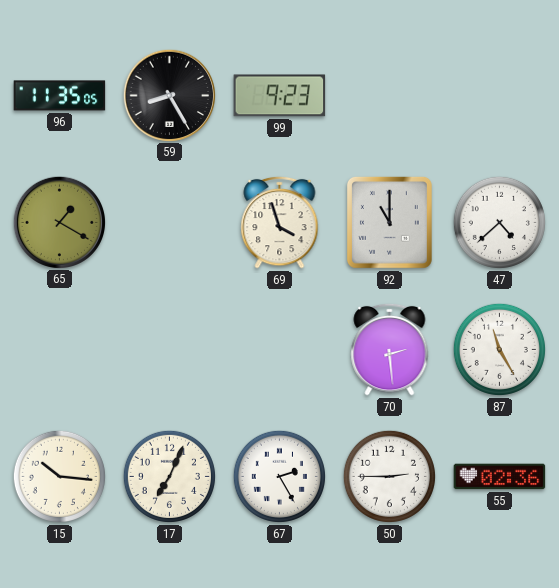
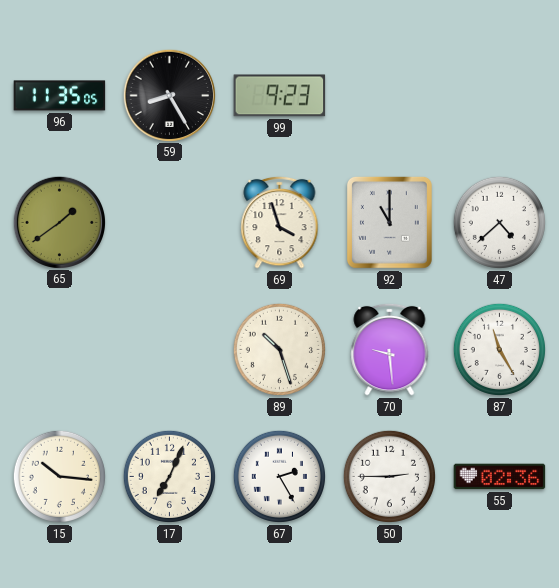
65: 1:20 -> 1:39
89: none -> 10:27
70: 2:29 -> 9:29
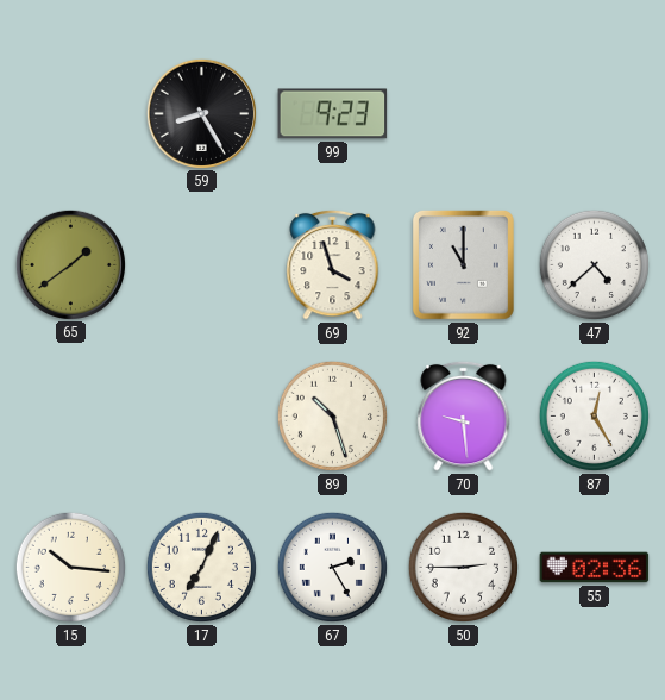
96: 11:35 -> none
87: 11:25 -> 12:25
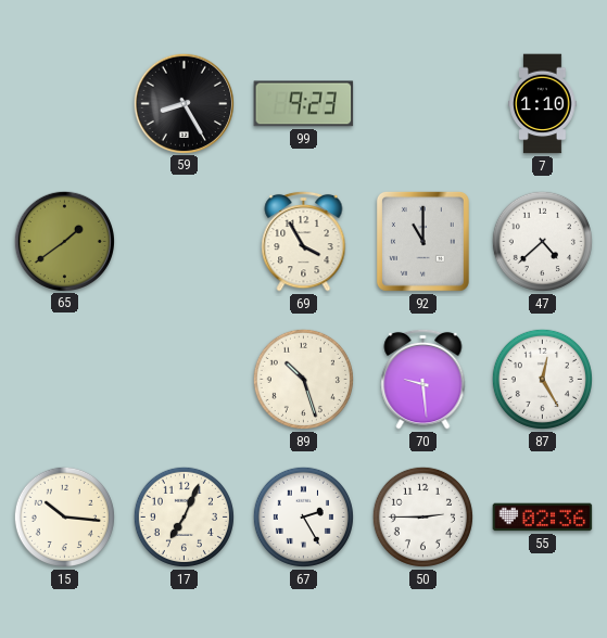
7: none -> 1:10
69: 3:57 -> 3:55
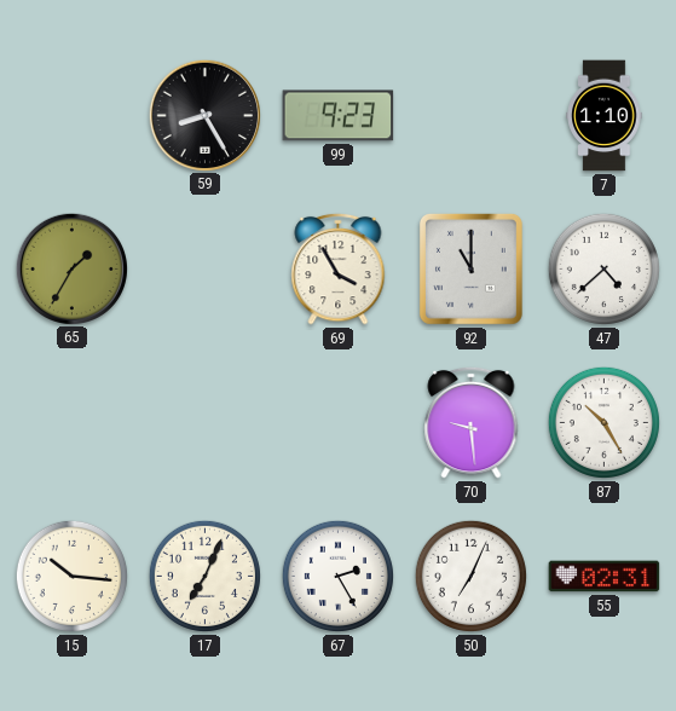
65: 1:39 -> 1:35
89: 10:27 -> none
87: 12:25 -> 10:25
50: 2:45 -> 7:04
55: 02:36 -> 02:31
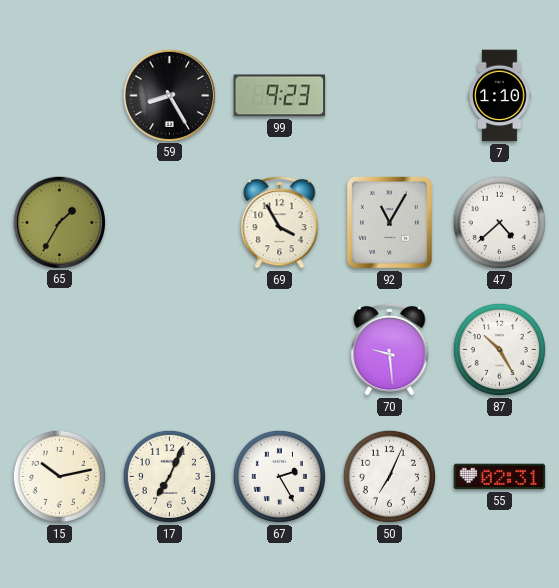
92: 11:00 -> 11:05
15: 10:16 -> 10:13
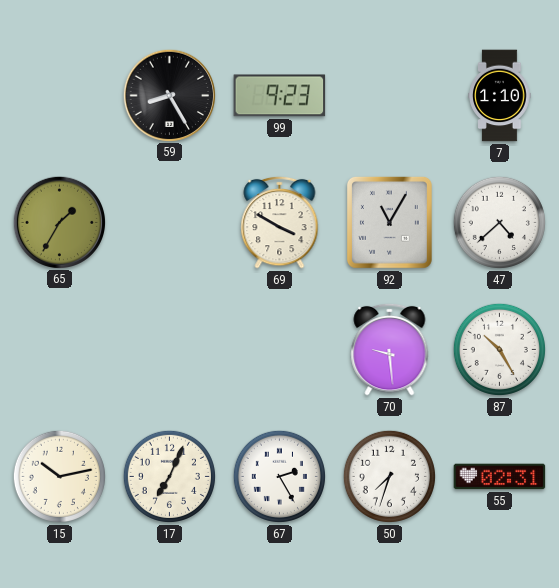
69: 3:55 -> 3:50
50: 7:04 -> 7:33
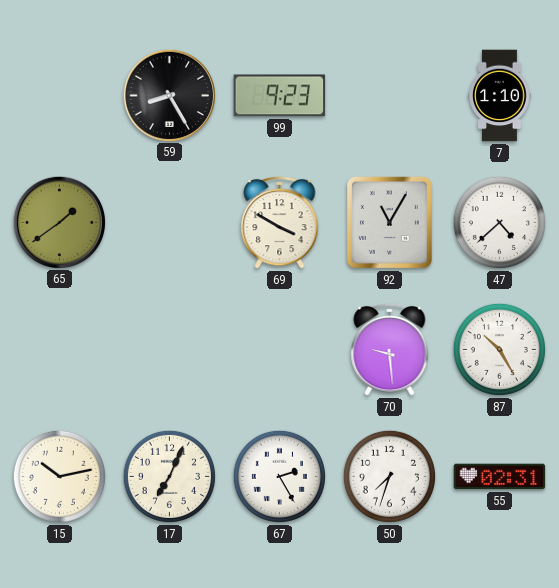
65: 1:35 -> 1:39
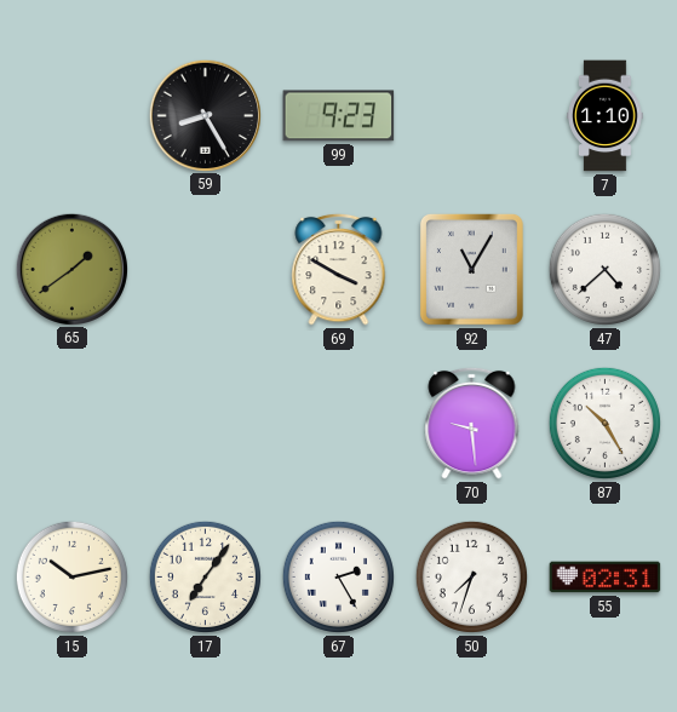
17: 7:04 -> 7:06
